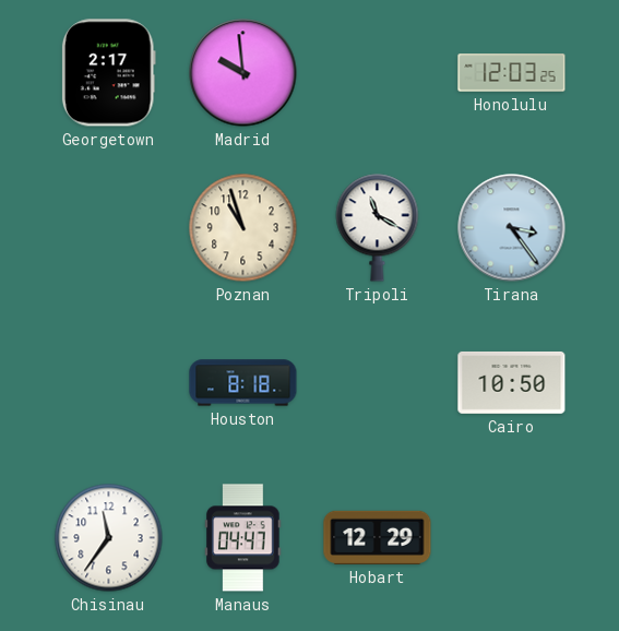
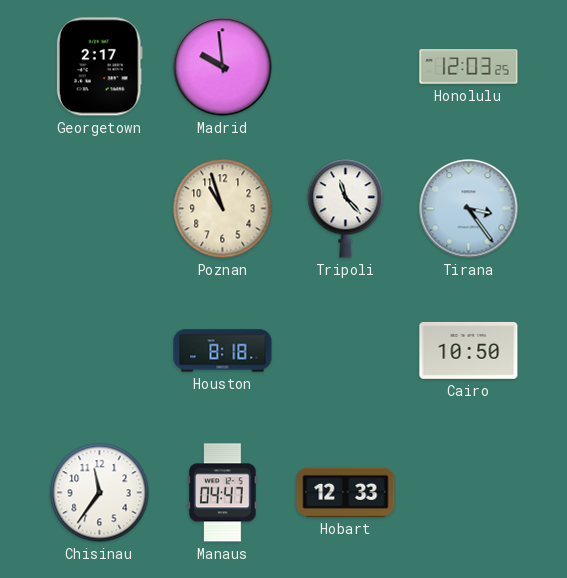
Tripoli: 11:20 -> 11:23
Hobart: 12:29 -> 12:33
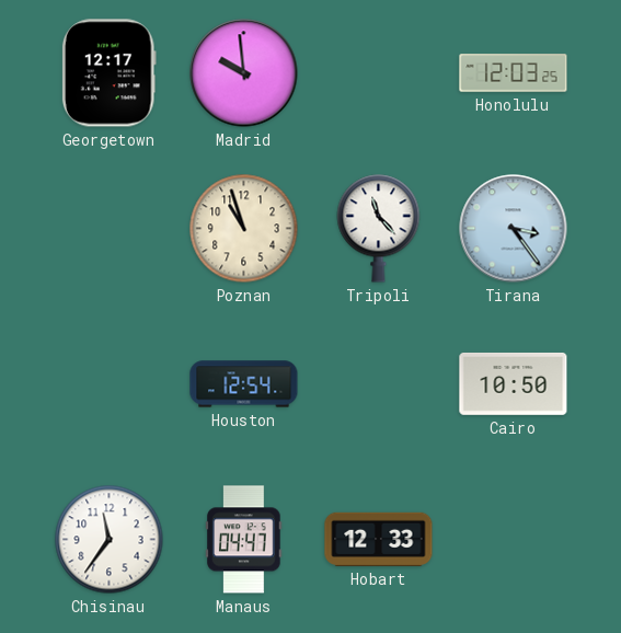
Georgetown: 2:17 -> 12:17
Houston: 8:18 -> 12:54
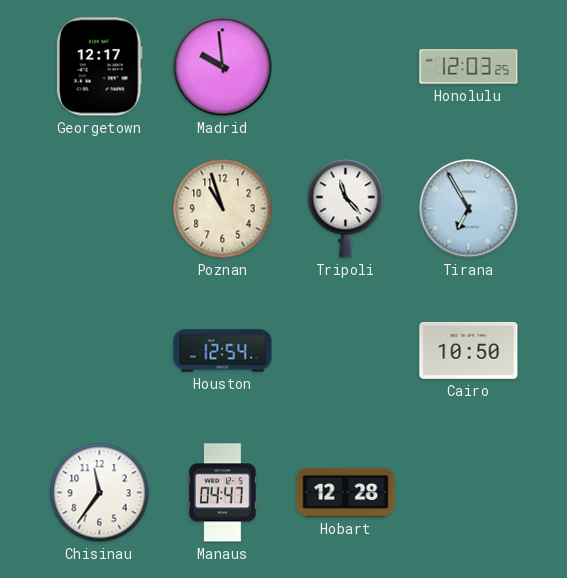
Tirana: 3:24 -> 6:55
Hobart: 12:33 -> 12:28
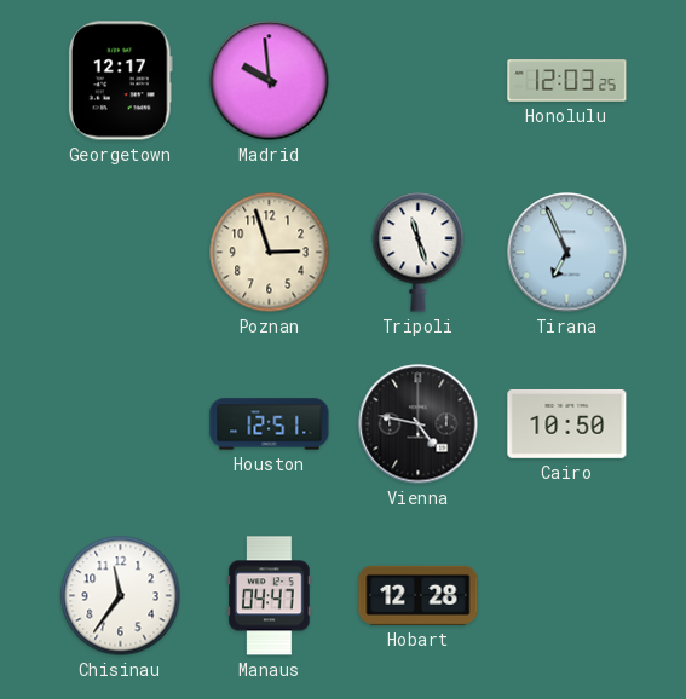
Poznan: 10:57 -> 2:57
Tripoli: 11:23 -> 11:27
Tirana: 6:55 -> 6:56
Houston: 12:54 -> 12:51
Vienna: none -> 4:47
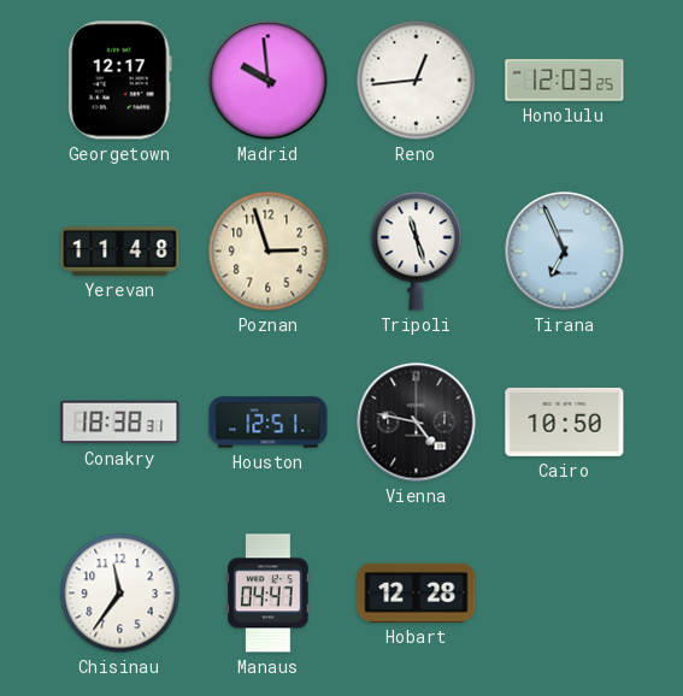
Reno: none -> 12:44
Yerevan: none -> 11:48
Conakry: none -> 18:38
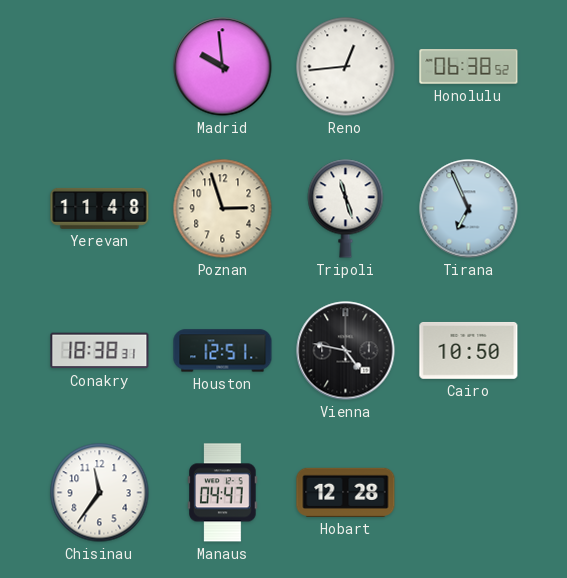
Georgetown: 12:17 -> none
Honolulu: 12:03 -> 06:38
